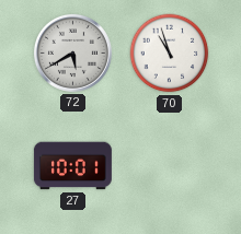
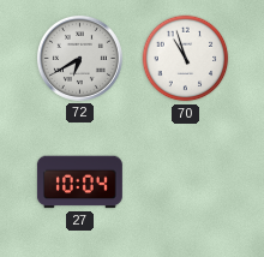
72: 5:40 -> 6:40
27: 10:01 -> 10:04
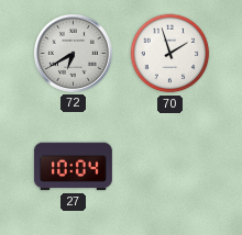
70: 10:57 -> 1:57
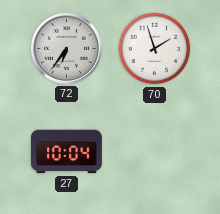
72: 6:40 -> 6:36
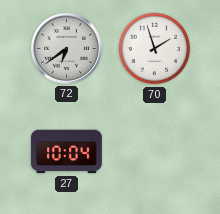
72: 6:36 -> 6:39
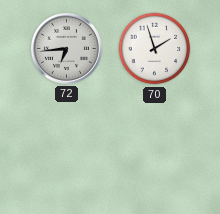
72: 6:39 -> 6:44
27: 10:04 -> none
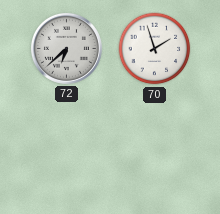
72: 6:44 -> 6:38
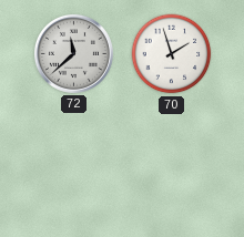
72: 6:38 -> 11:38
